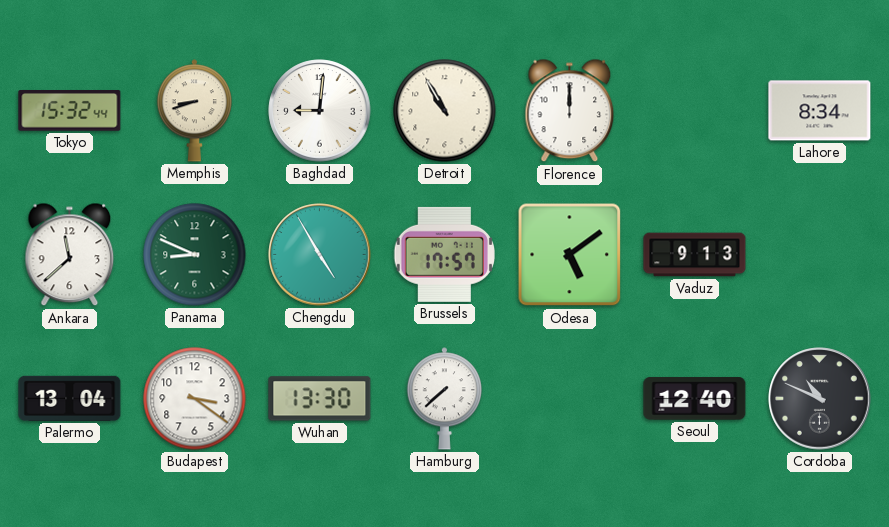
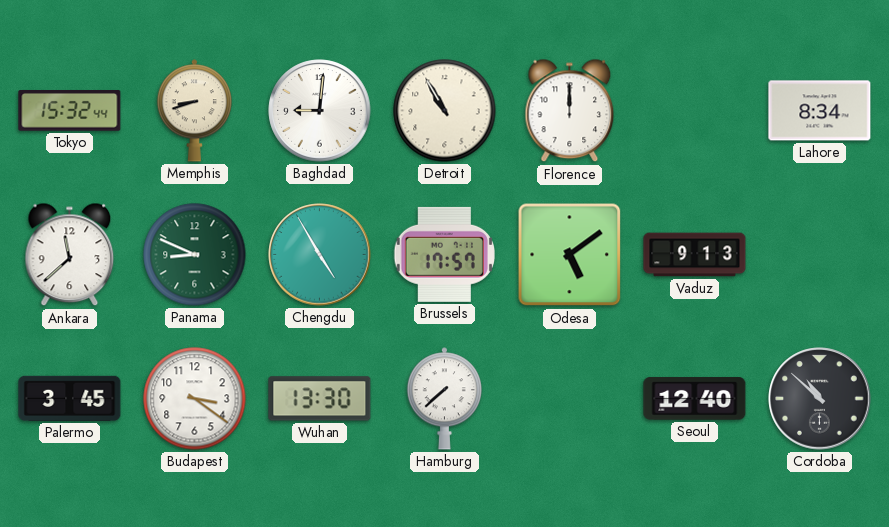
Palermo: 13:04 -> 3:45
Cordoba: 10:49 -> 10:52
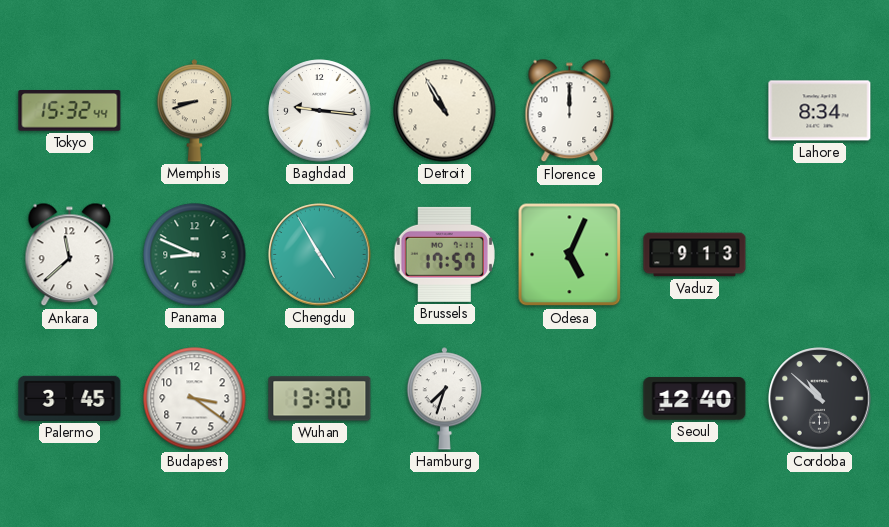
Baghdad: 9:01 -> 9:16
Odesa: 5:09 -> 5:04
Hamburg: 7:38 -> 7:33
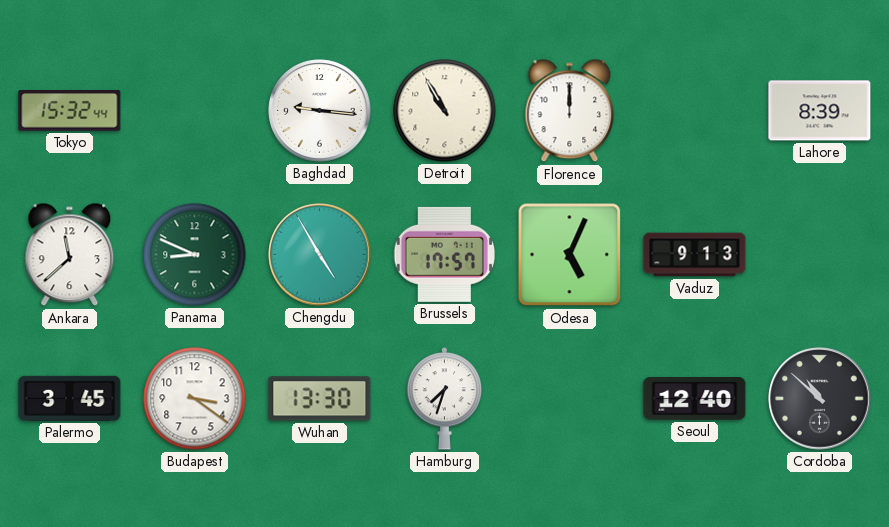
Memphis: 8:42 -> none
Lahore: 8:34 -> 8:39
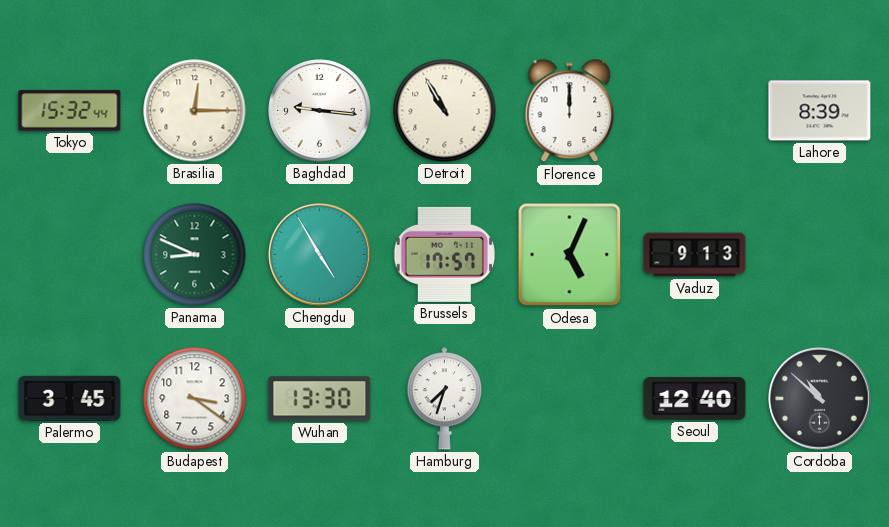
Brasilia: none -> 12:15
Ankara: 11:38 -> none
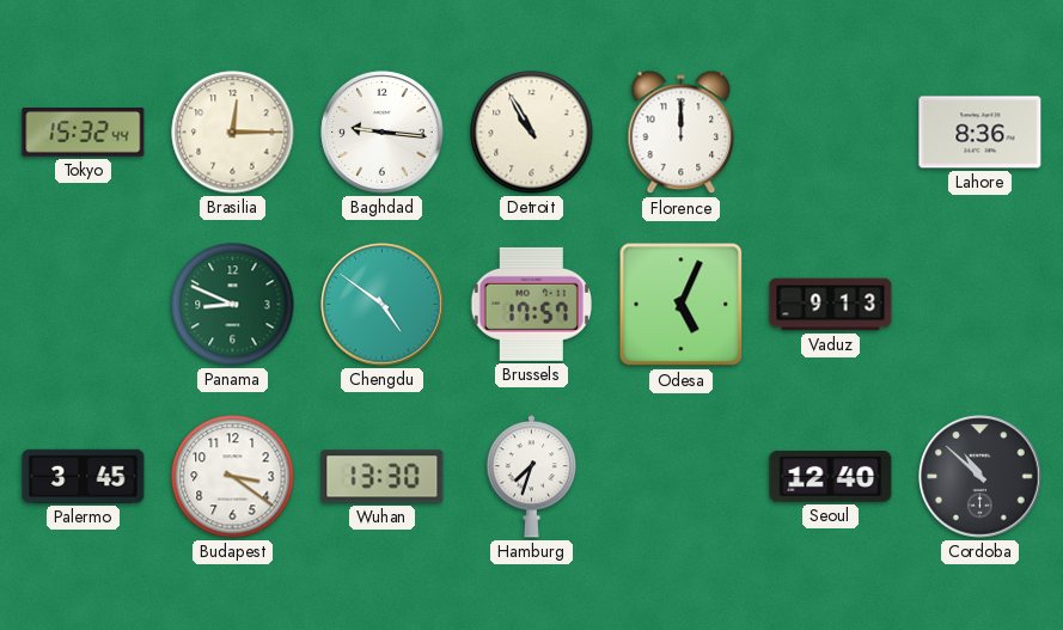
Lahore: 8:39 -> 8:36
Chengdu: 4:55 -> 4:51
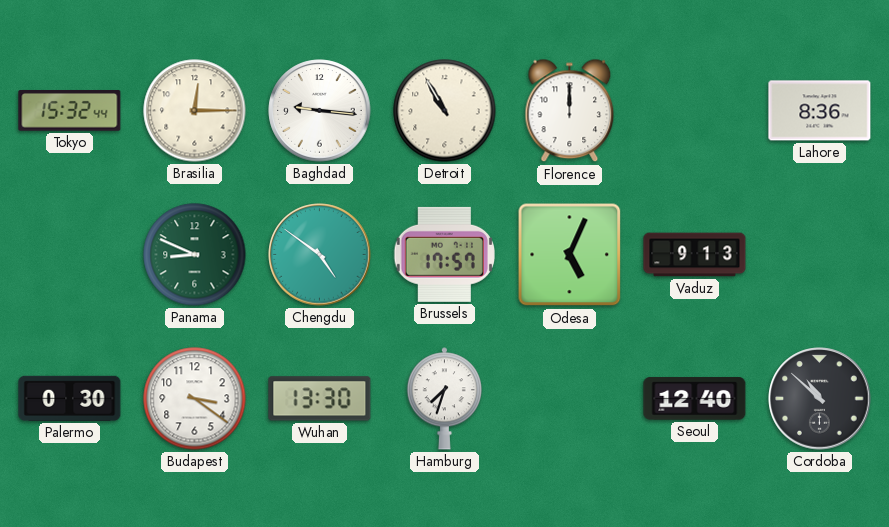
Palermo: 3:45 -> 0:30
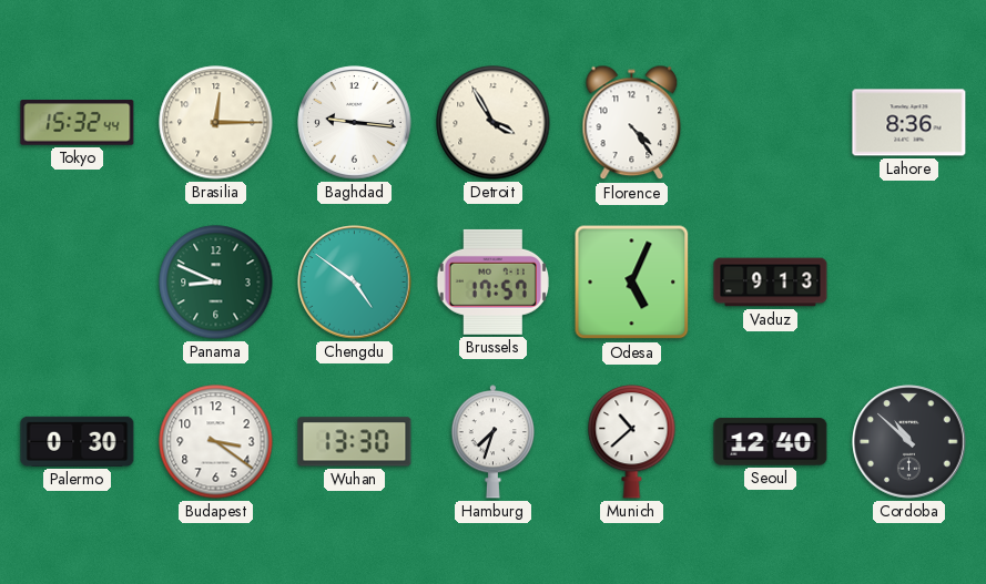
Detroit: 10:55 -> 3:55
Florence: 12:00 -> 4:24
Munich: none -> 10:38
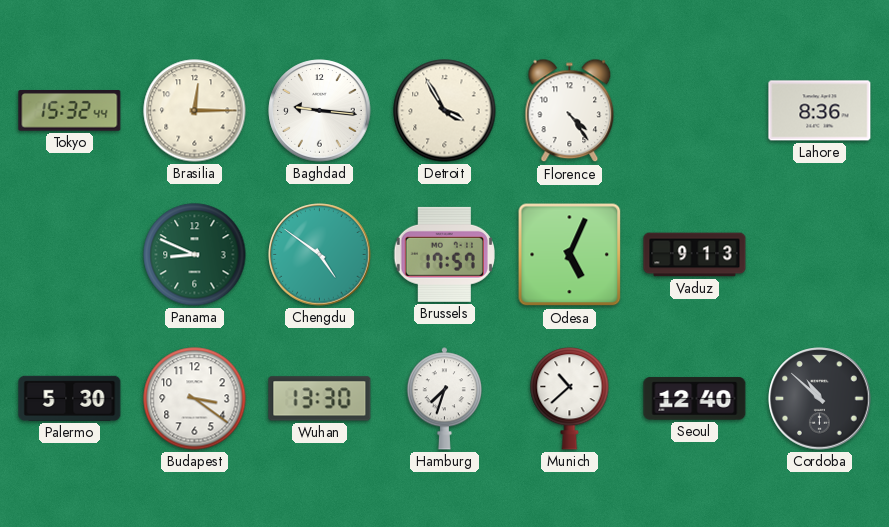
Palermo: 0:30 -> 5:30
